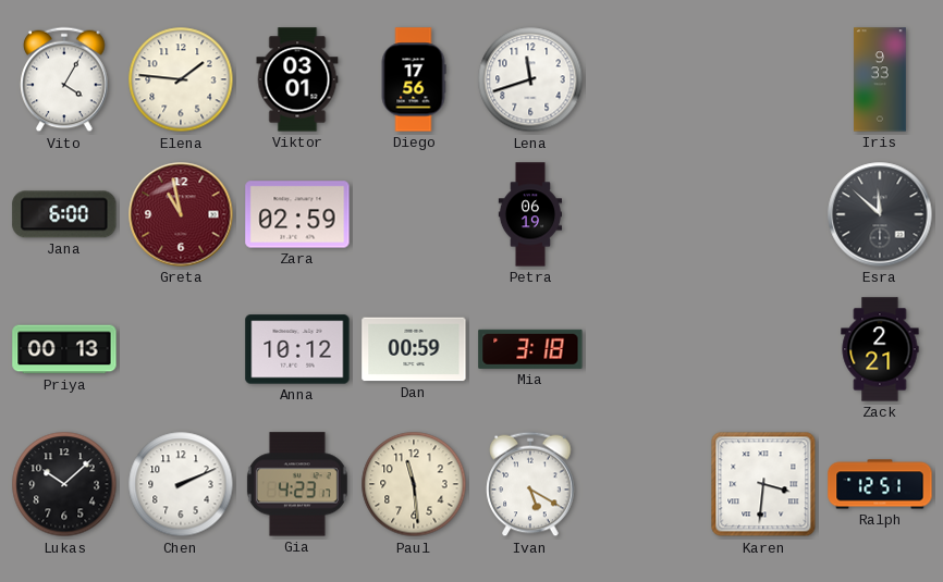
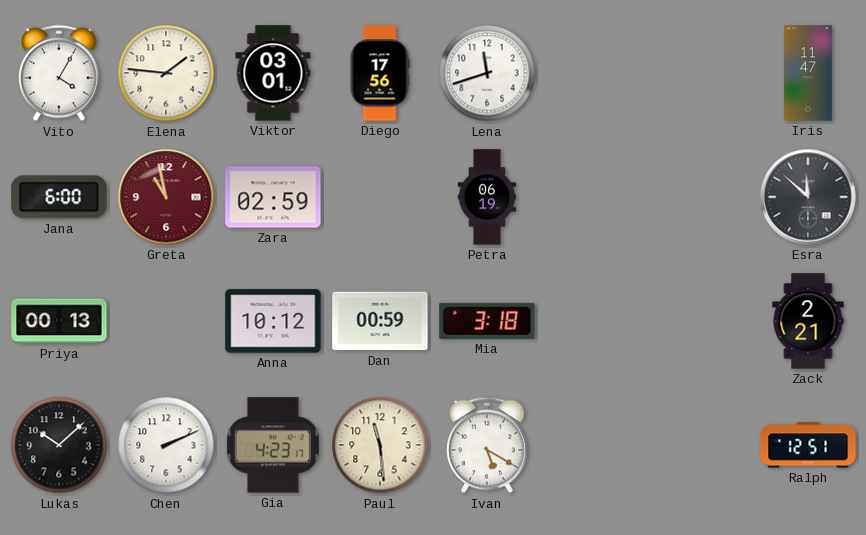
Iris: 9:33 -> 11:47
Karen: 3:31 -> none
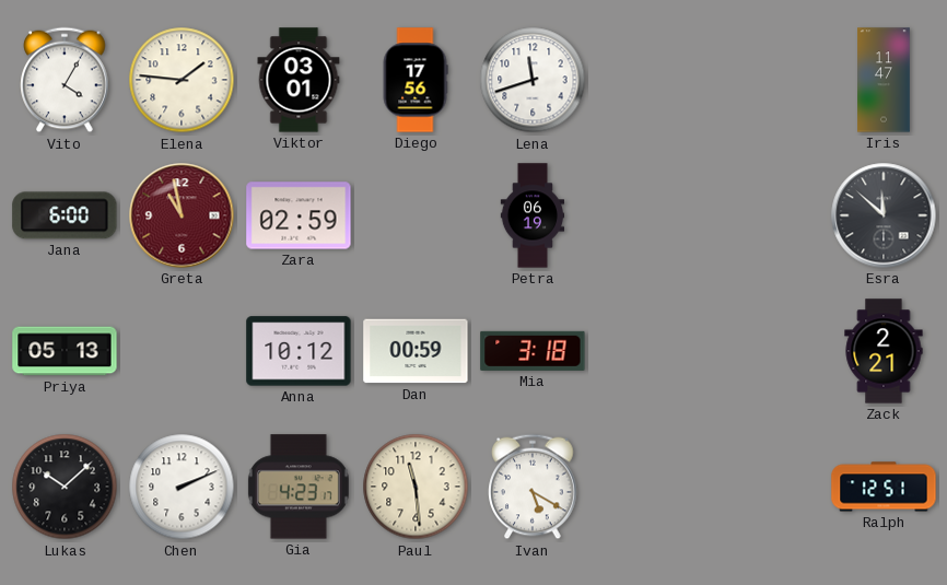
Priya: 00:13 -> 05:13
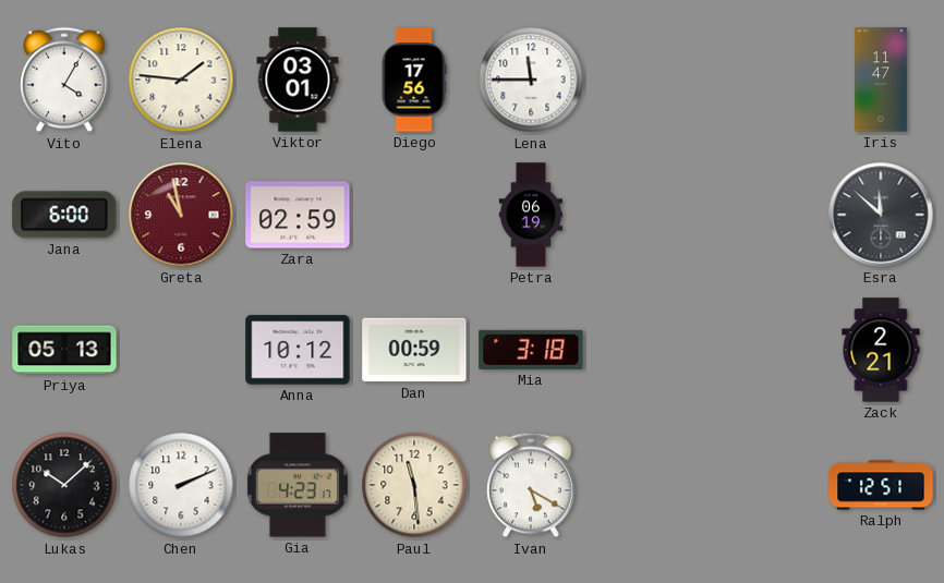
Lena: 11:42 -> 11:45
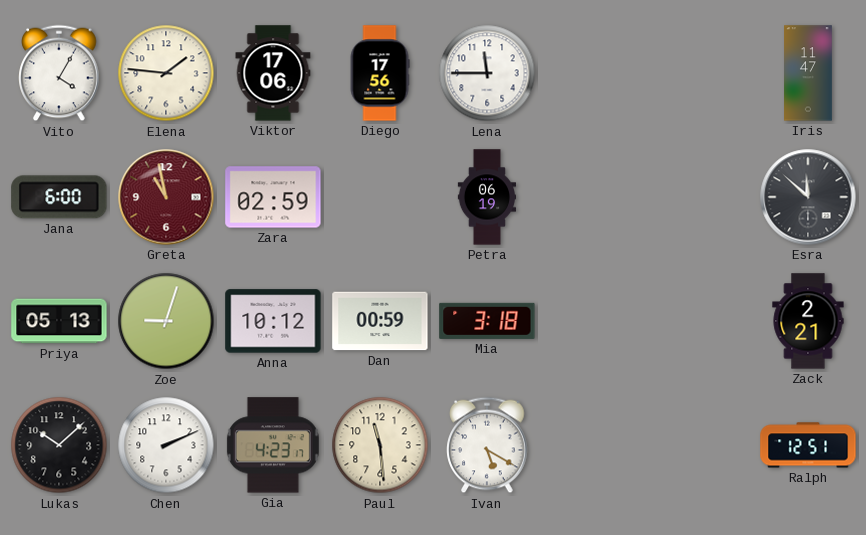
Viktor: 03:01 -> 17:06
Zoe: none -> 9:03
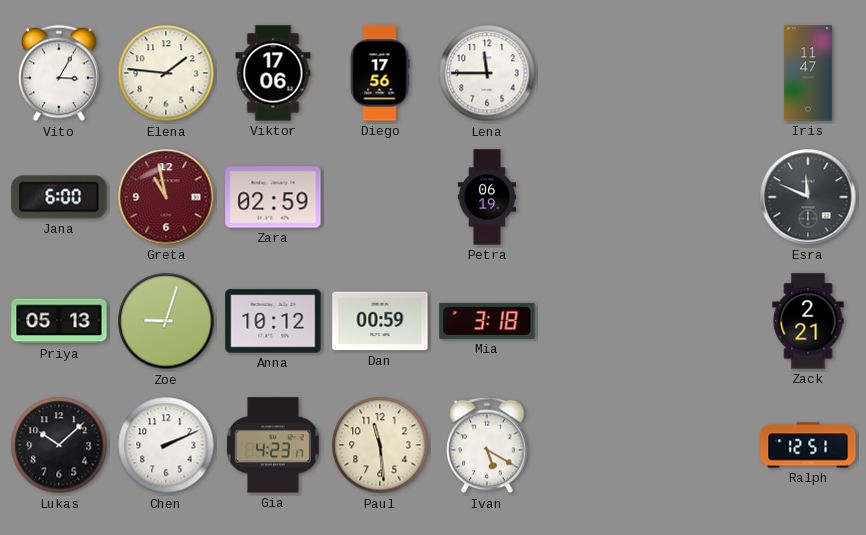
Vito: 4:05 -> 3:05
Esra: 11:52 -> 11:49
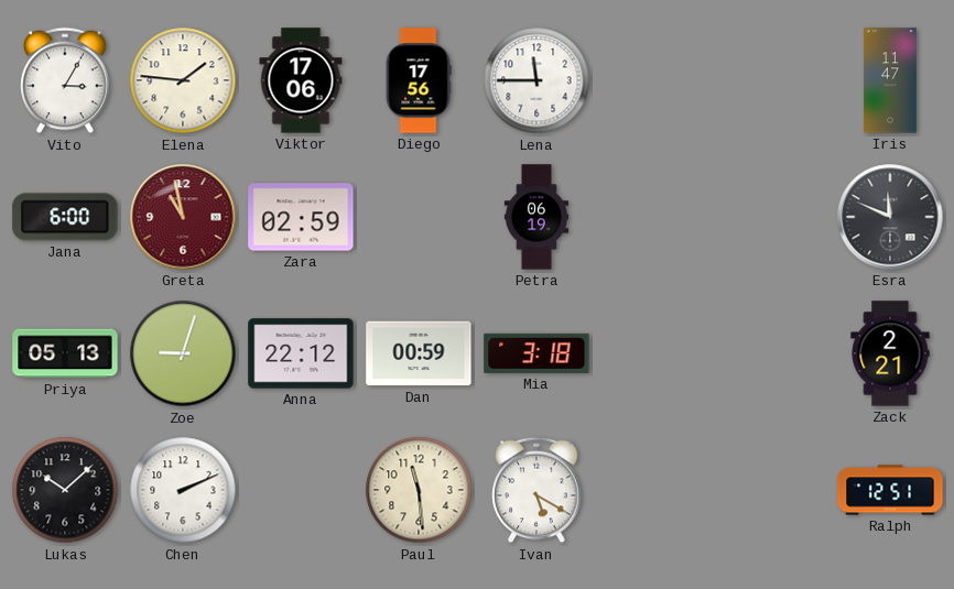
Anna: 10:12 -> 22:12
Gia: 4:23 -> none
